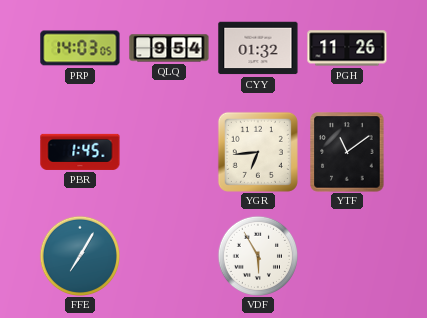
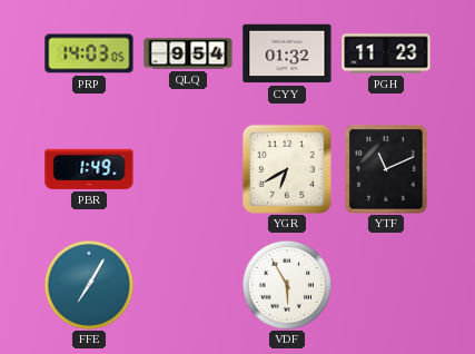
PGH: 11:26 -> 11:23
PBR: 1:45 -> 1:49
YGR: 6:44 -> 6:40
YTF: 11:09 -> 11:11
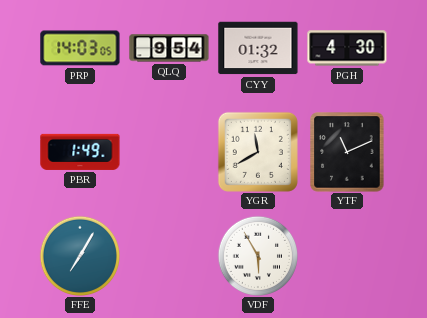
PGH: 11:23 -> 4:30
YGR: 6:40 -> 11:40
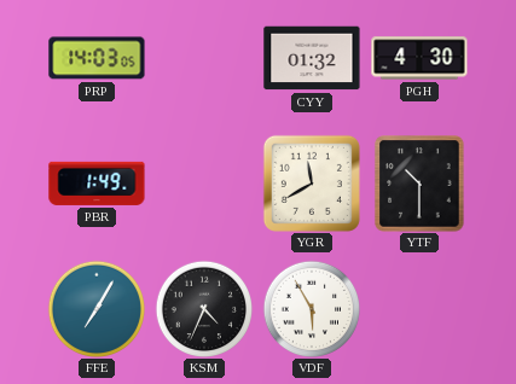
QLQ: 9:54 -> none
YTF: 11:11 -> 10:30
KSM: none -> 4:34
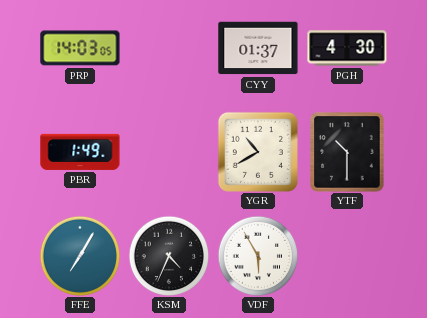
CYY: 01:32 -> 01:37
YGR: 11:40 -> 10:40
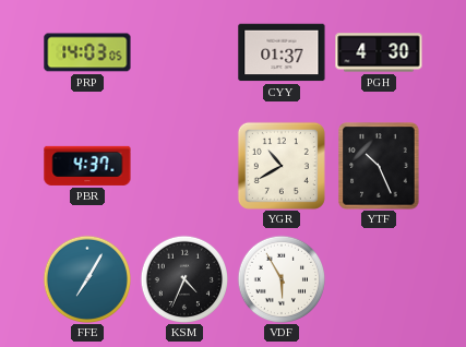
PBR: 1:49 -> 4:37
YTF: 10:30 -> 10:26
